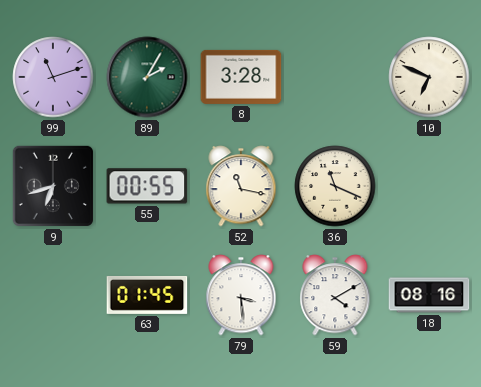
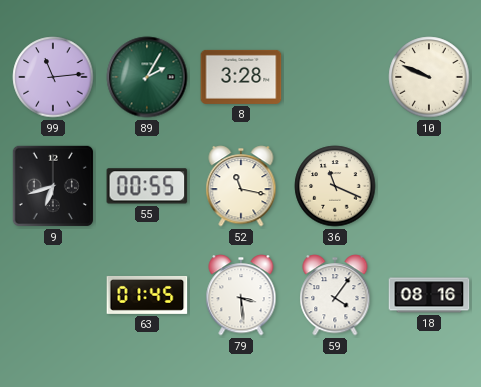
99: 11:12 -> 11:14
10: 6:49 -> 9:49
59: 4:10 -> 4:06
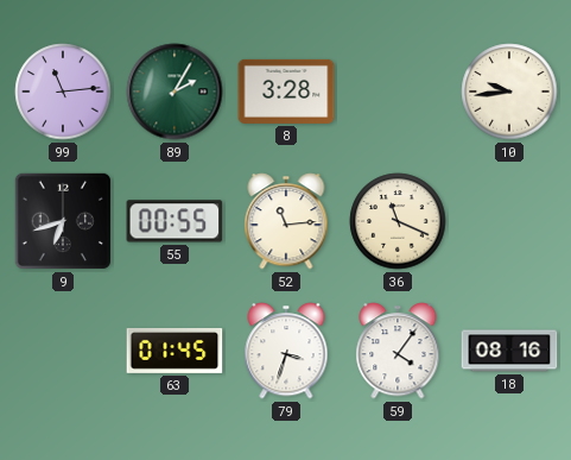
10: 9:49 -> 9:44
52: 11:17 -> 11:14
79: 3:29 -> 3:33
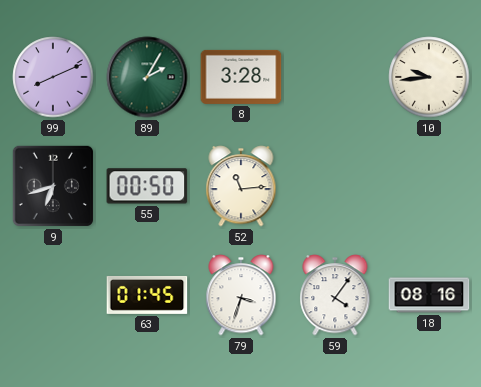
99: 11:14 -> 8:11
55: 00:55 -> 00:50
36: 11:19 -> none
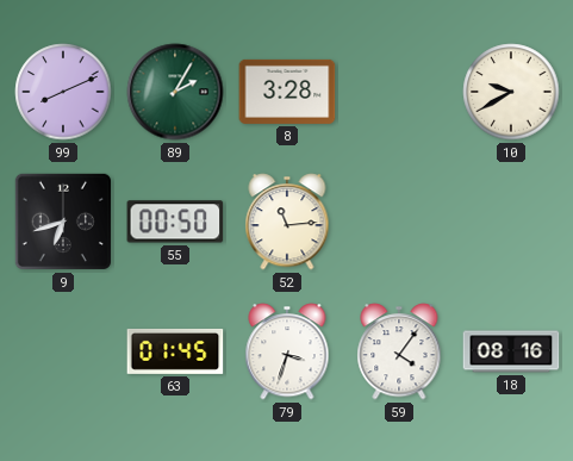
10: 9:44 -> 9:40
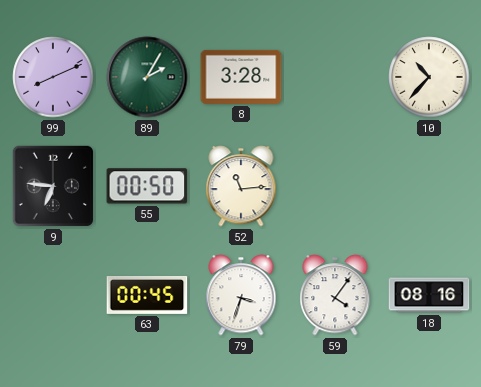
10: 9:40 -> 10:37
9: 6:42 -> 6:46
63: 01:45 -> 00:45
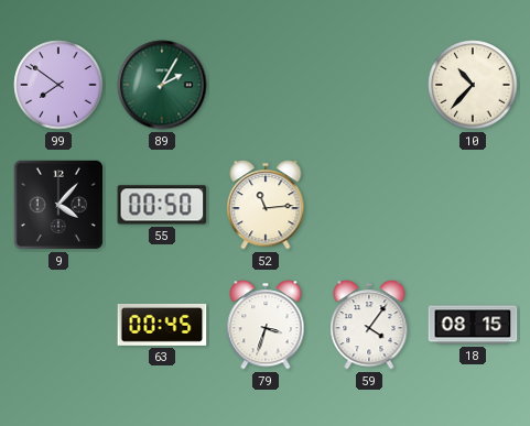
99: 8:11 -> 7:51
8: 3:28 -> none
9: 6:46 -> 4:07
18: 08:16 -> 08:15
